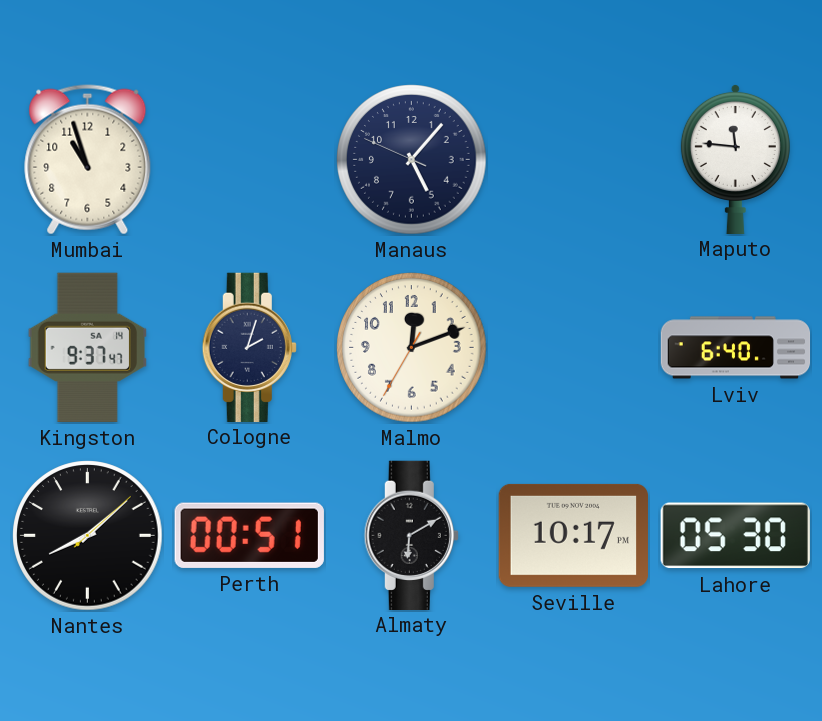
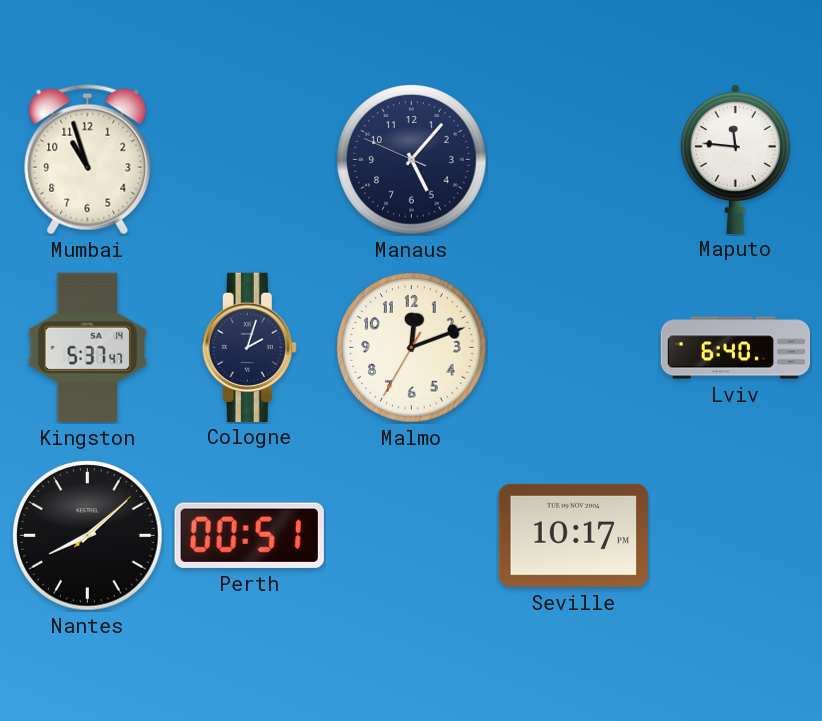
Kingston: 9:37 -> 5:37
Almaty: 6:10 -> none
Lahore: 05:30 -> none
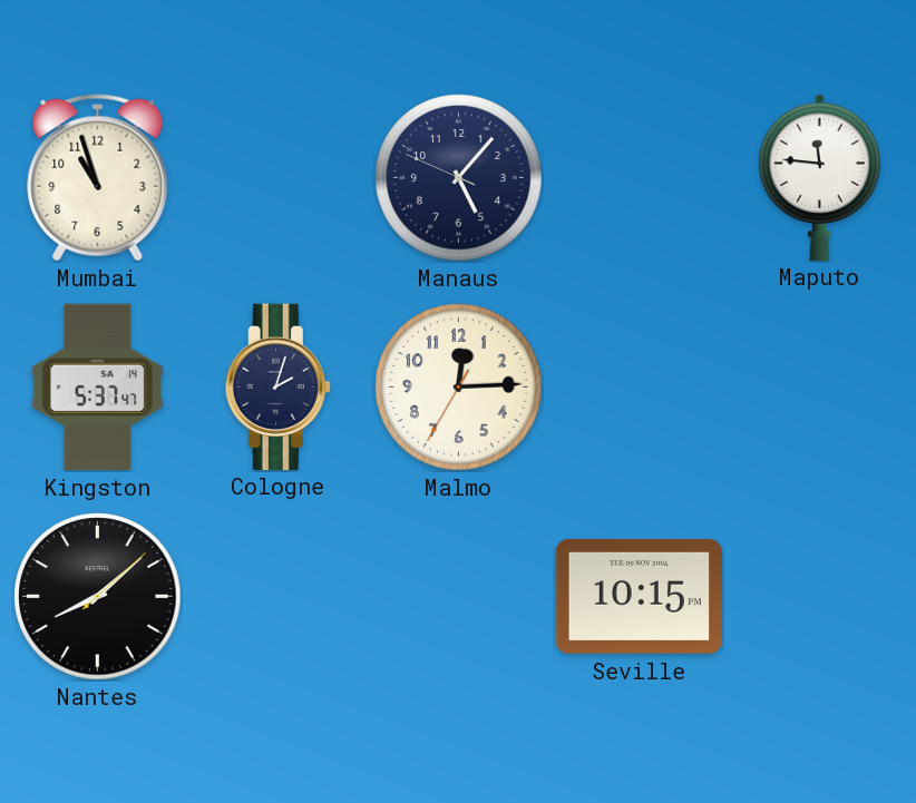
Malmo: 12:11 -> 12:14
Lviv: 6:40 -> none
Perth: 00:51 -> none
Seville: 10:17 -> 10:15
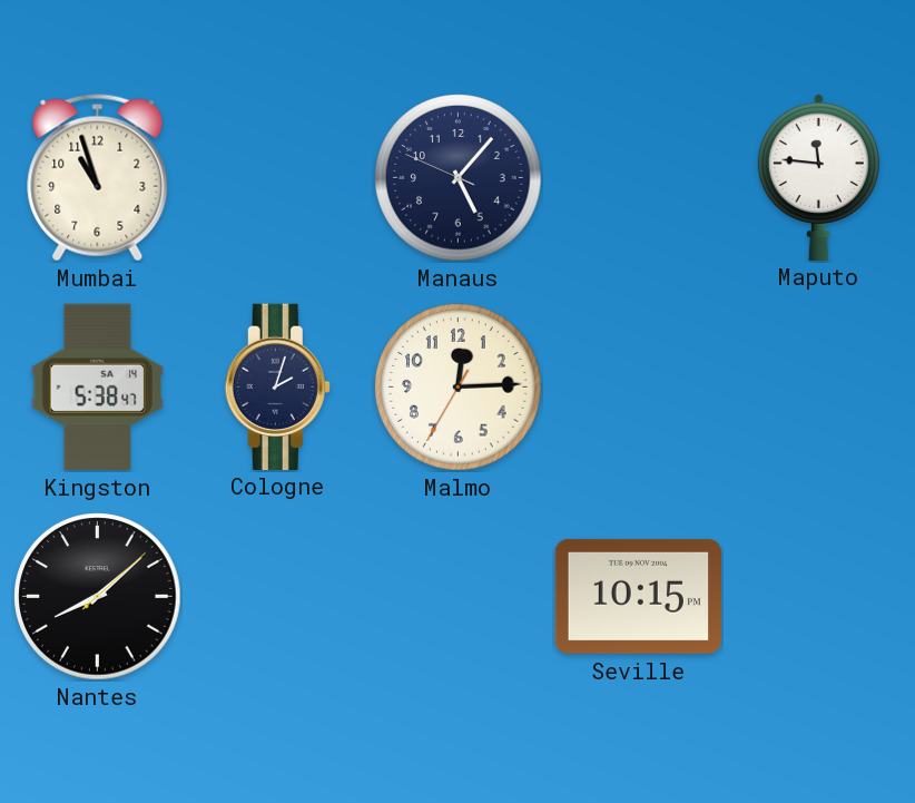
Kingston: 5:37 -> 5:38
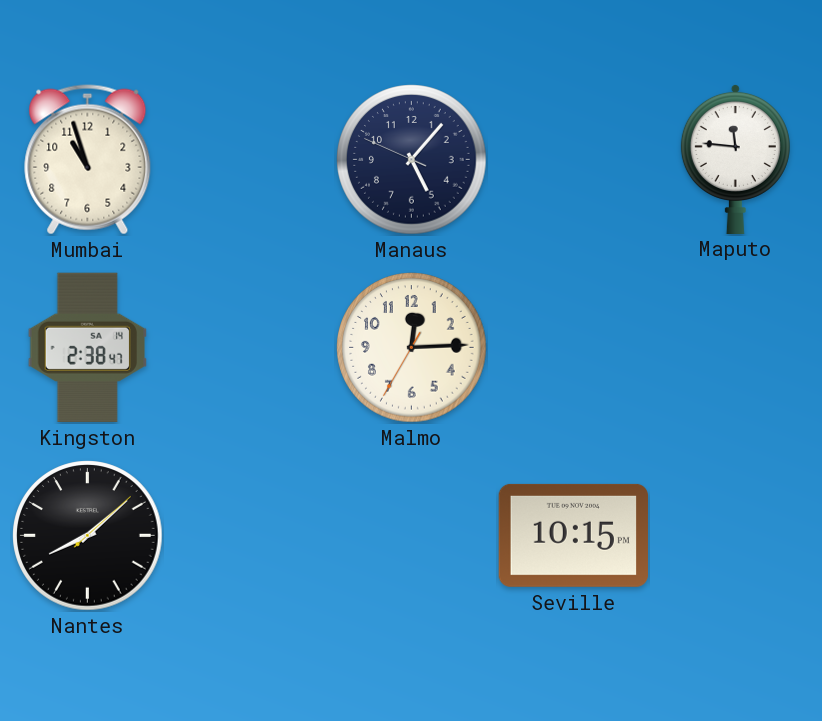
Kingston: 5:38 -> 2:38
Cologne: 2:03 -> none
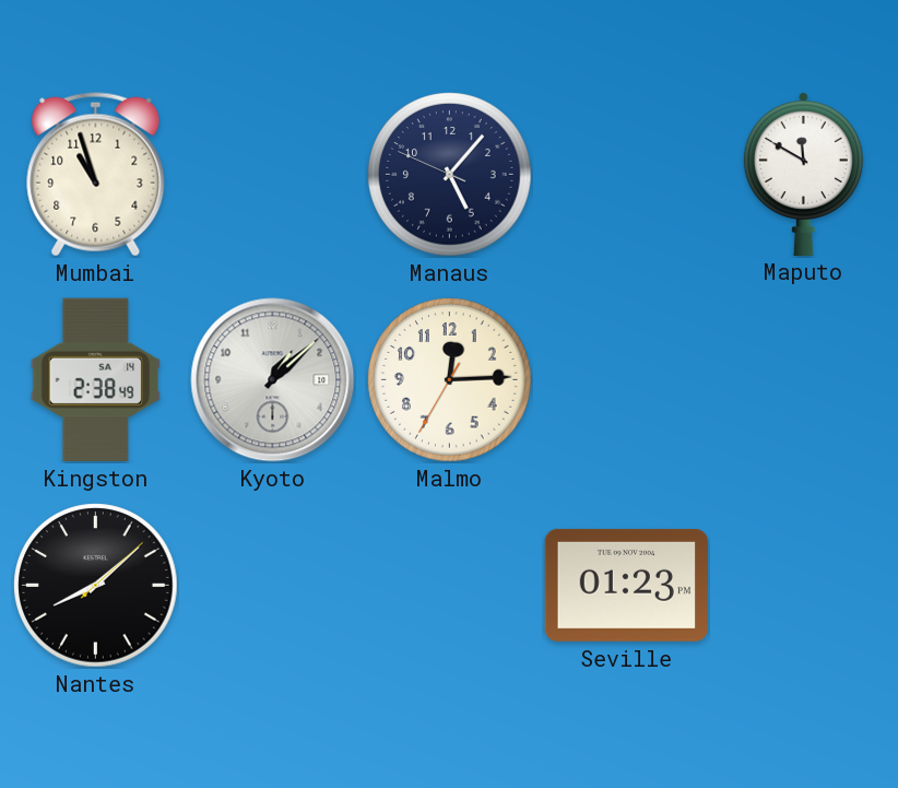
Maputo: 11:46 -> 11:50
Kingston: 2:38:47 -> 2:38:49
Kyoto: none -> 1:08
Seville: 10:15 -> 01:23
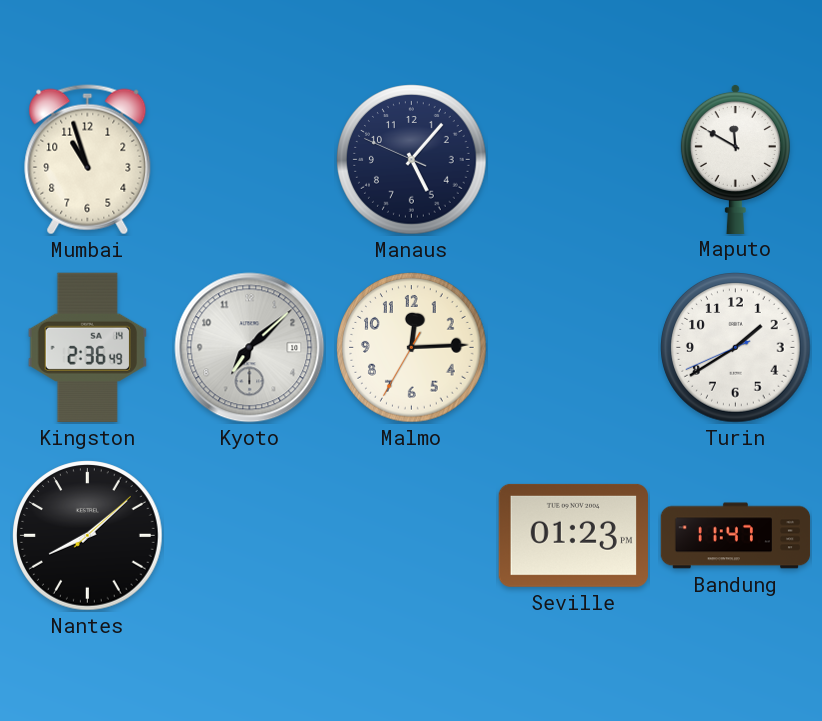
Kingston: 2:38 -> 2:36
Kyoto: 1:08 -> 7:08
Turin: none -> 1:39
Bandung: none -> 11:47
